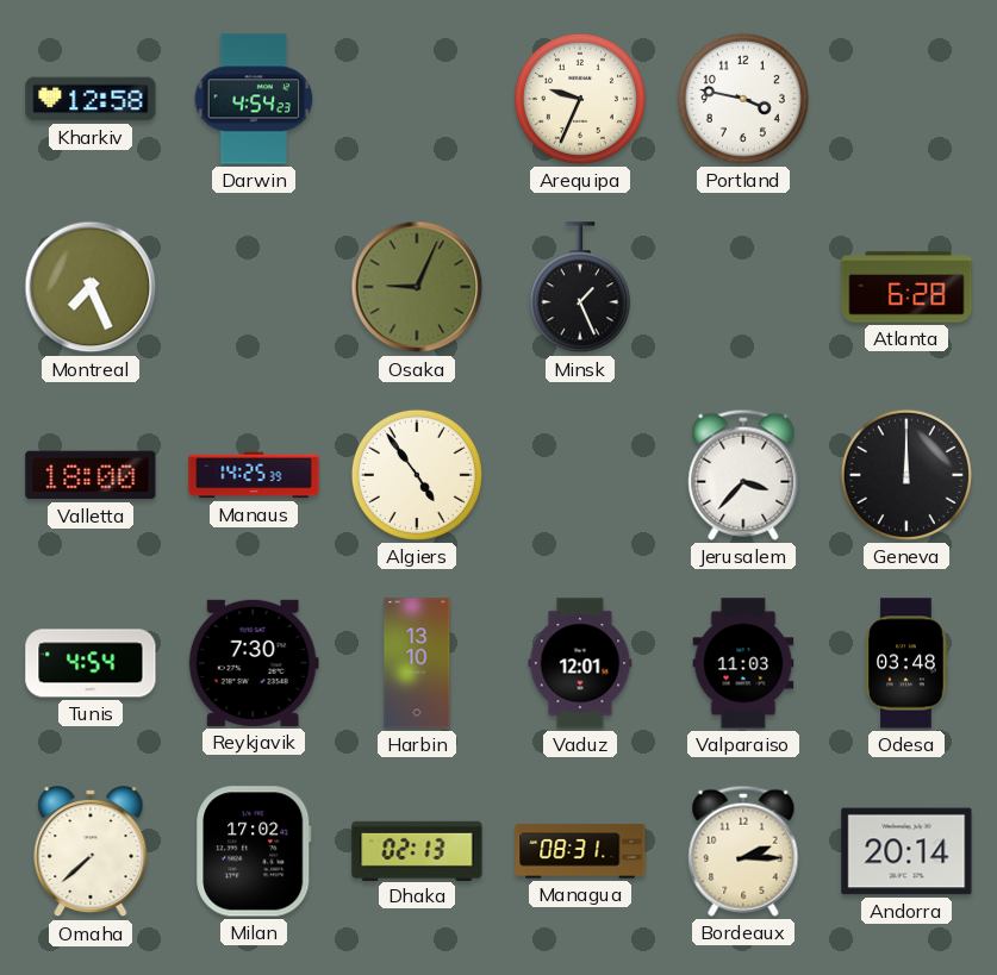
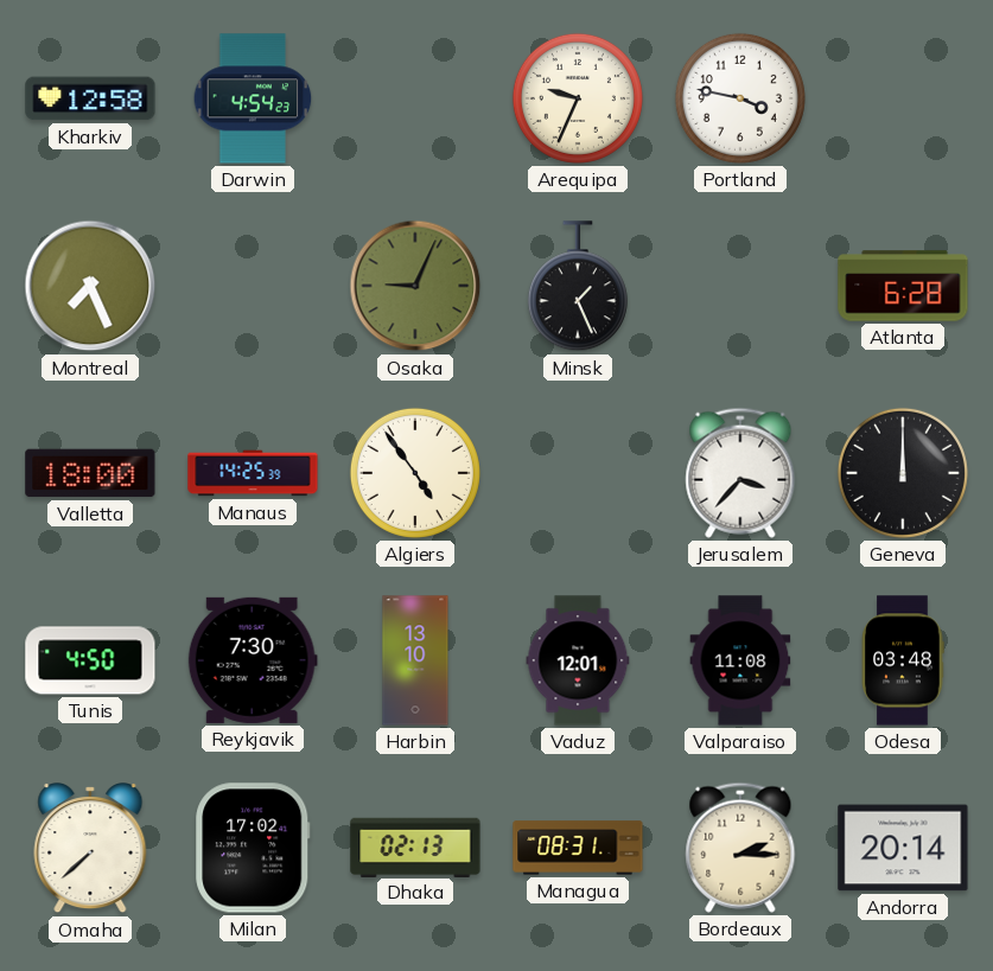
Tunis: 4:54 -> 4:50
Valparaiso: 11:03 -> 11:08
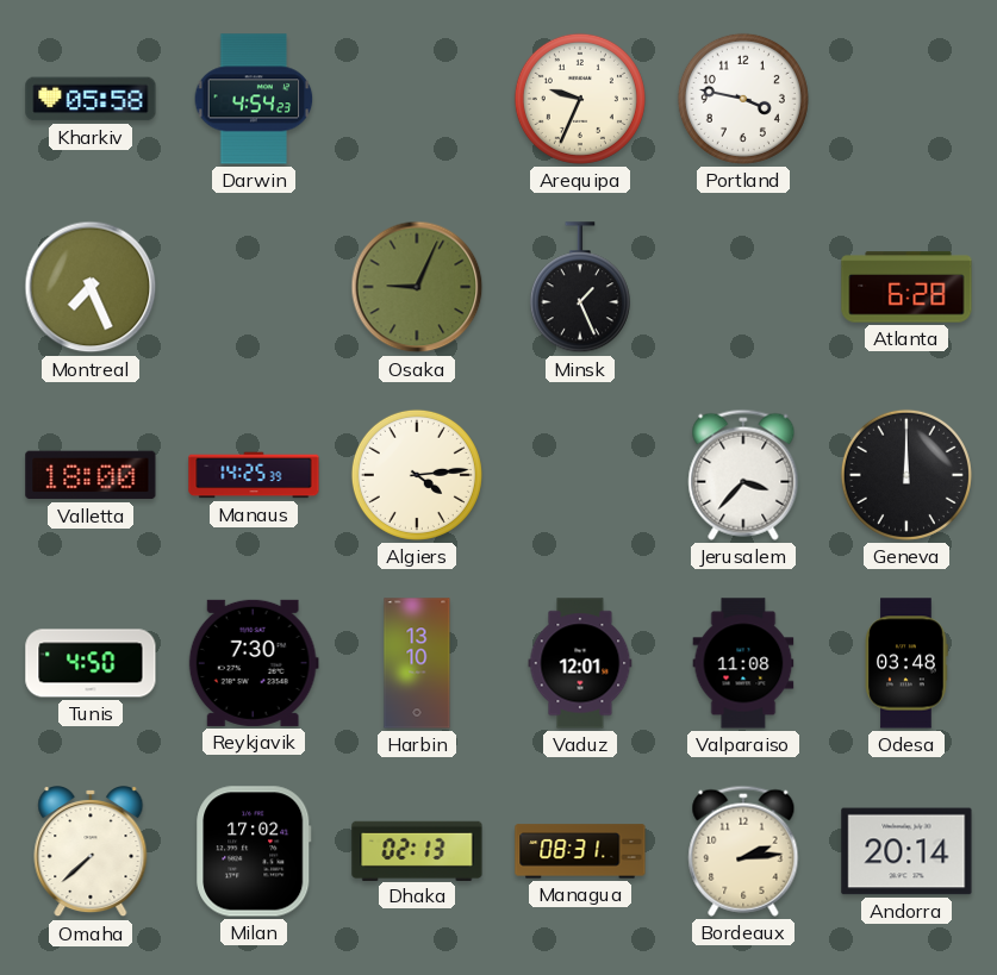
Kharkiv: 12:58 -> 05:58
Algiers: 4:54 -> 4:14
Bordeaux: 2:15 -> 2:14
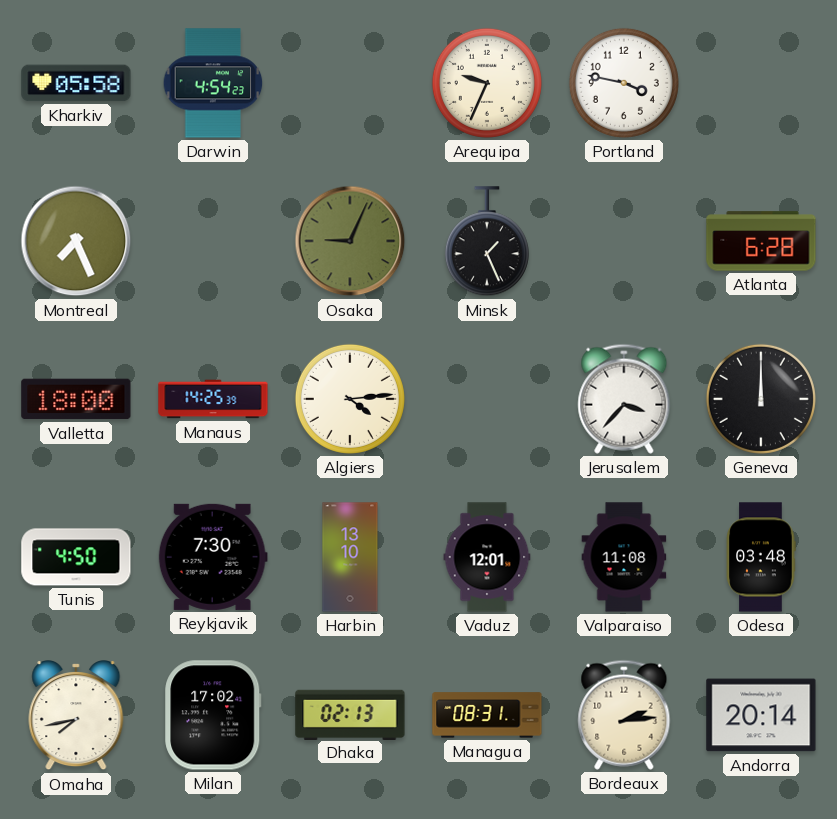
Omaha: 7:38 -> 7:43
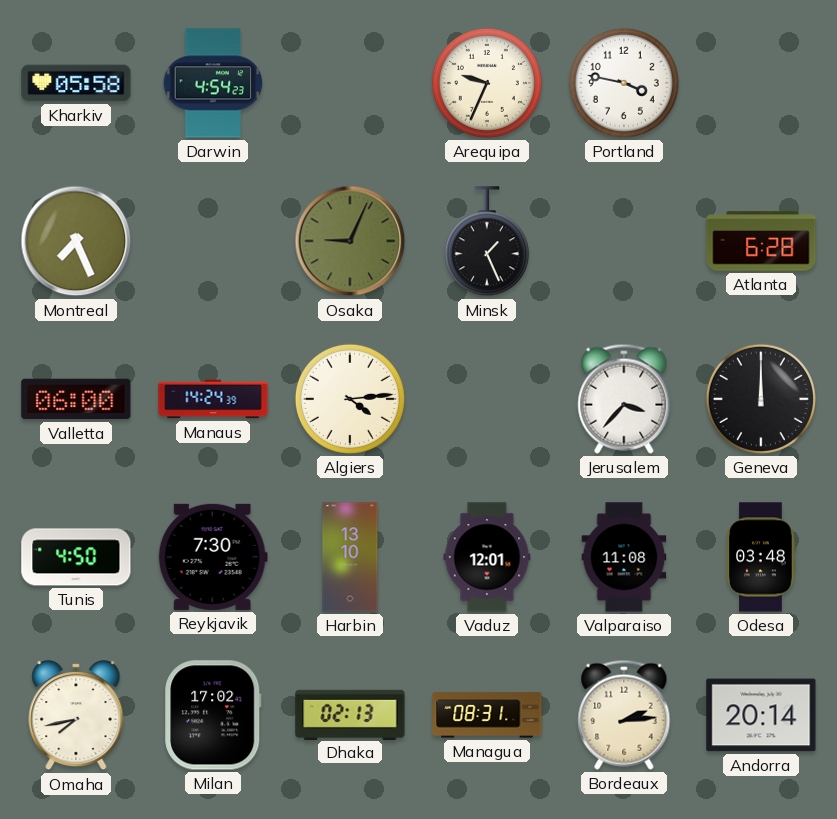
Valletta: 18:00 -> 06:00
Manaus: 14:25 -> 14:24
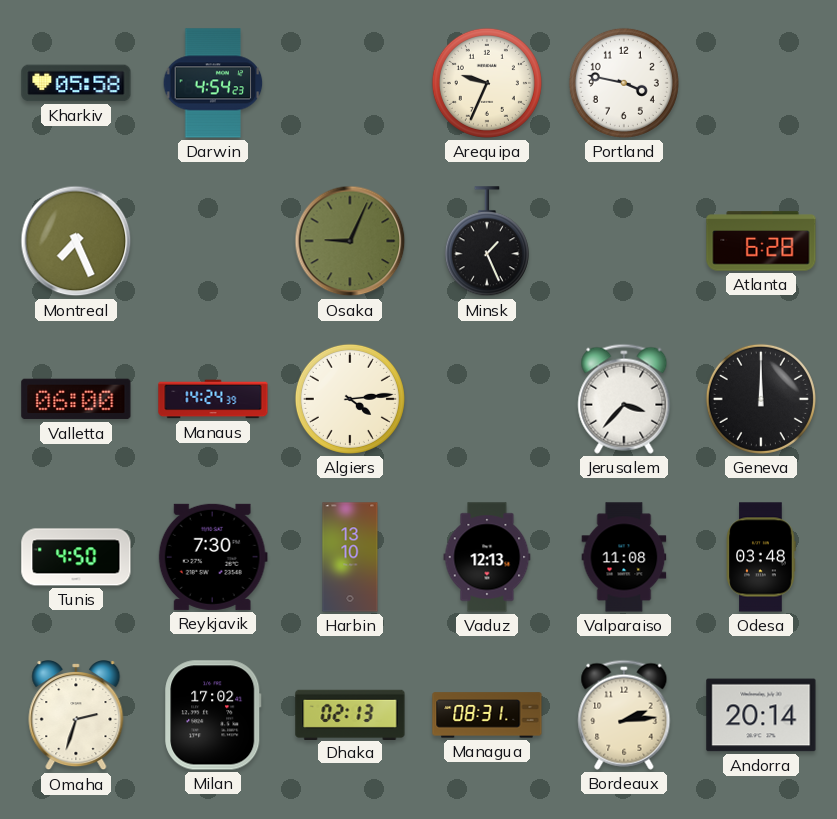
Vaduz: 12:01 -> 12:13
Omaha: 7:43 -> 2:33
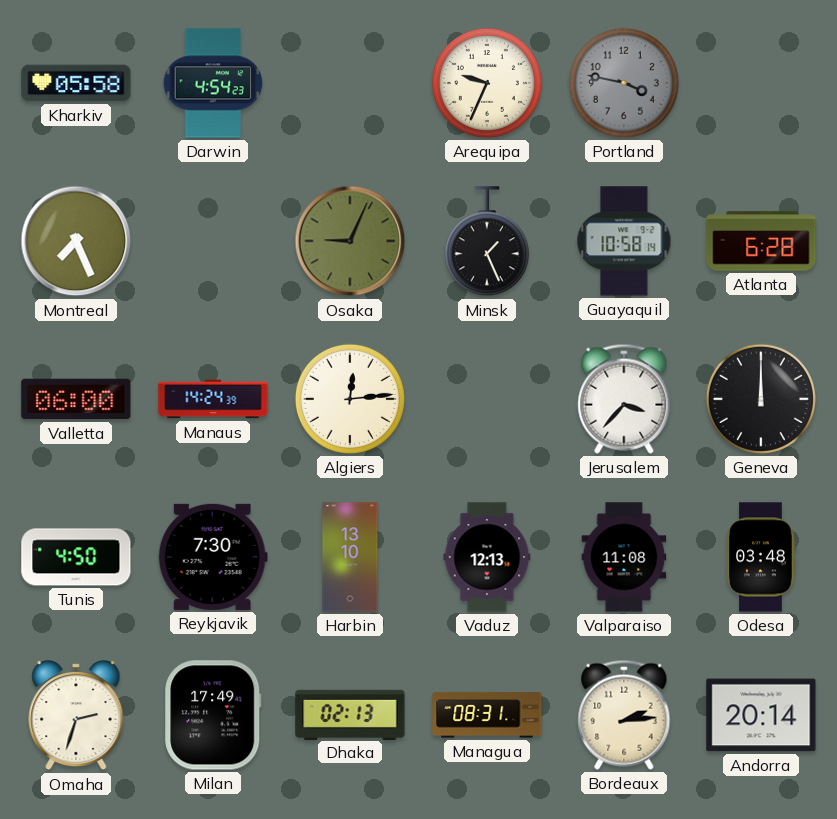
Portland dial: white -> grey
Guayaquil: none -> 10:58
Algiers: 4:14 -> 12:14
Milan: 17:02 -> 17:49
